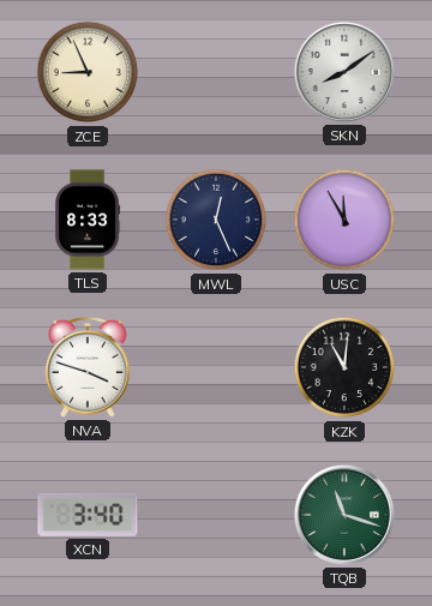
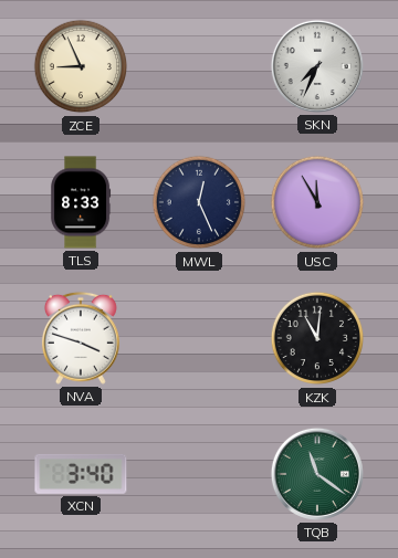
SKN: 8:09 -> 7:34
TQB: 11:18 -> 11:21
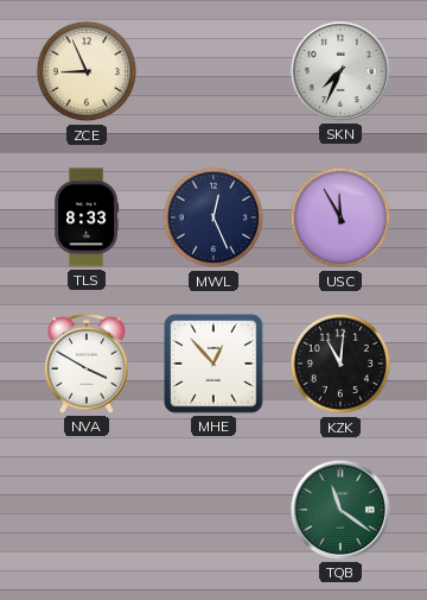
NVA: 3:48 -> 3:50
MHE: none -> 12:53
XCN: 3:40 -> none
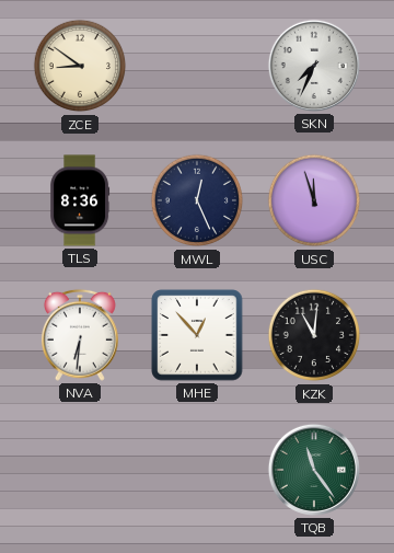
ZCE: 8:56 -> 8:51
TLS: 8:33 -> 8:36
USC: 11:55 -> 11:57
NVA: 3:50 -> 6:31
TQB: 11:21 -> 11:24
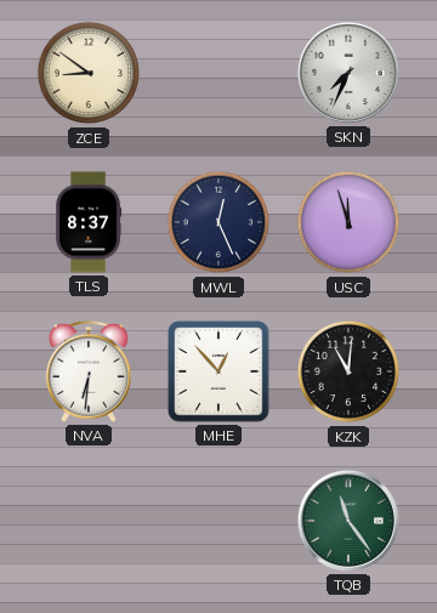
TLS: 8:36 -> 8:37
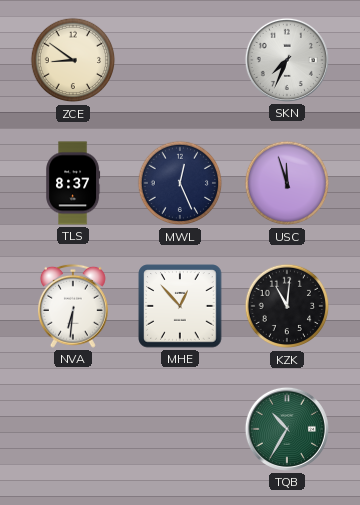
TQB: 11:24 -> 10:35
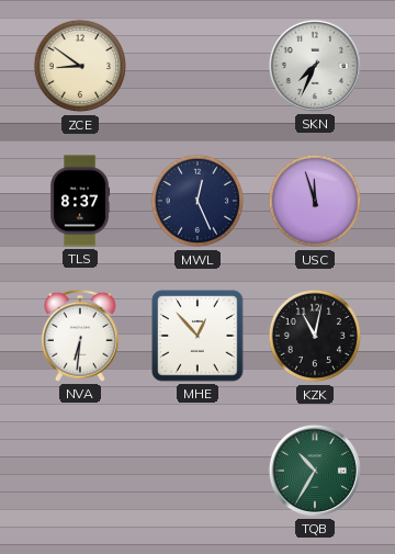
KZK: 11:01 -> 11:02
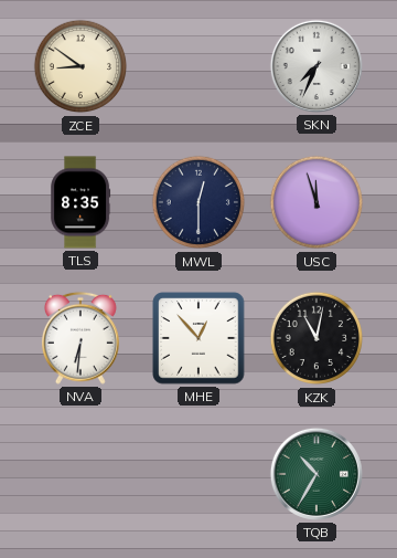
TLS: 8:37 -> 8:35
MWL: 12:26 -> 12:30
